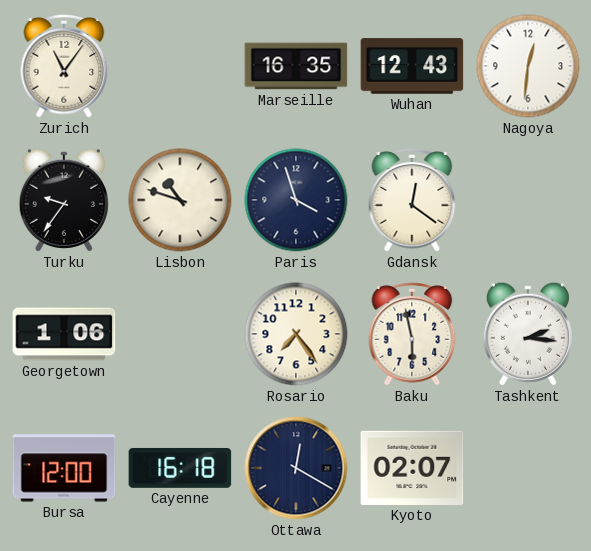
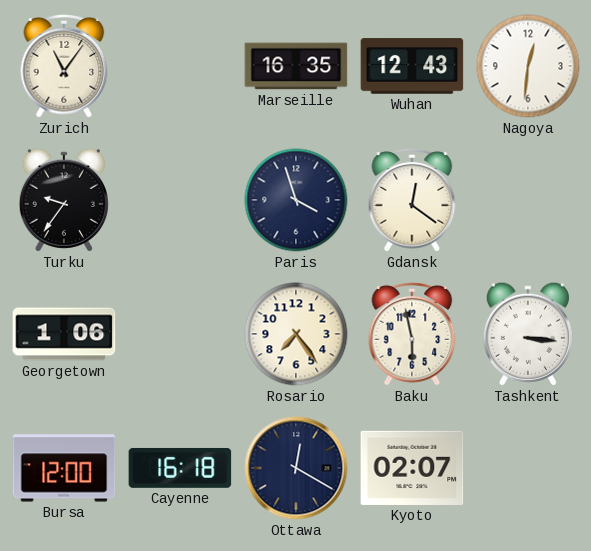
Lisbon: 10:48 -> none
Tashkent: 2:16 -> 3:16
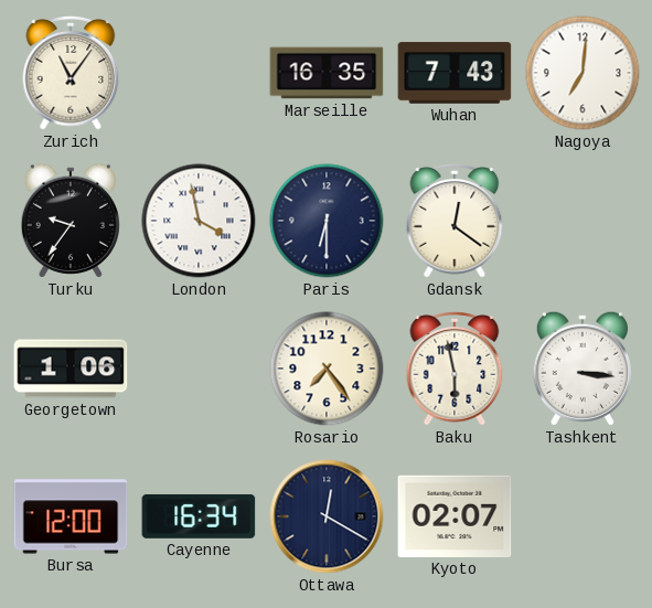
Wuhan: 12:43 -> 7:43
Nagoya: 12:31 -> 7:01
London: none -> 3:58
Paris: 3:57 -> 6:30
Cayenne: 16:18 -> 16:34
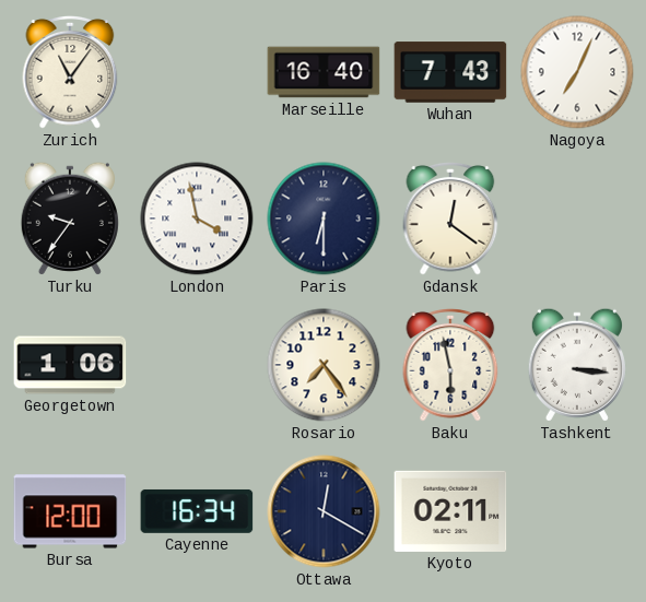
Marseille: 16:35 -> 16:40
Nagoya: 7:01 -> 7:04
Kyoto: 02:07 -> 02:11
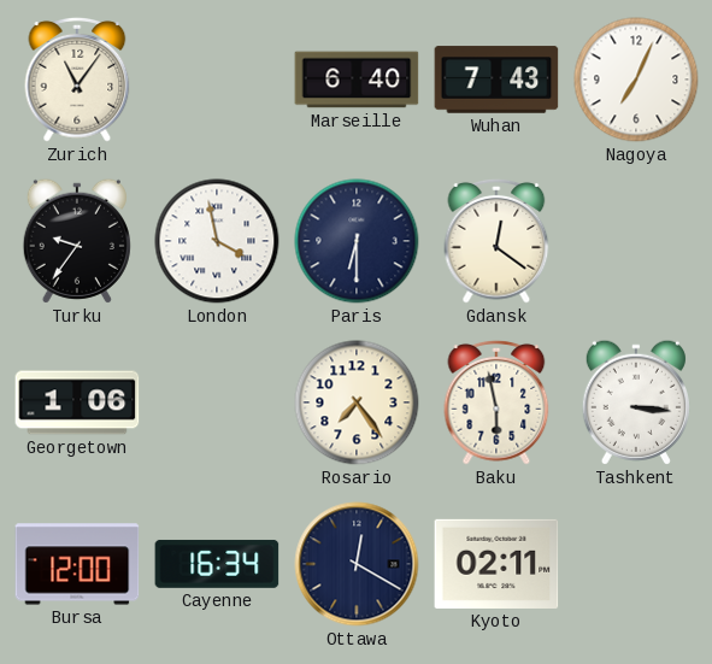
Marseille: 16:40 -> 6:40
